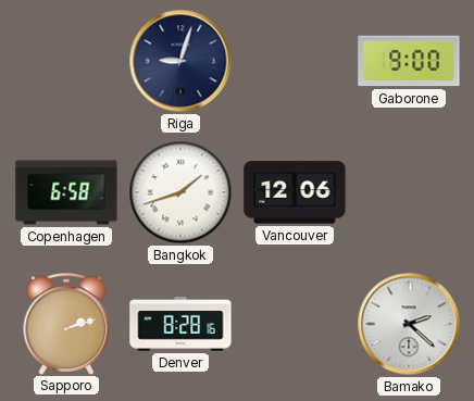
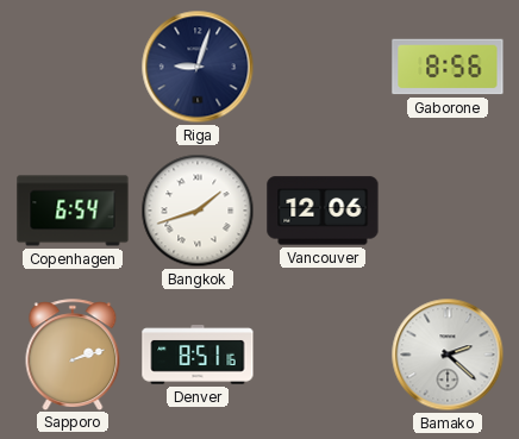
Gaborone: 9:00 -> 8:56
Copenhagen: 6:58 -> 6:54
Denver: 8:28 -> 8:51
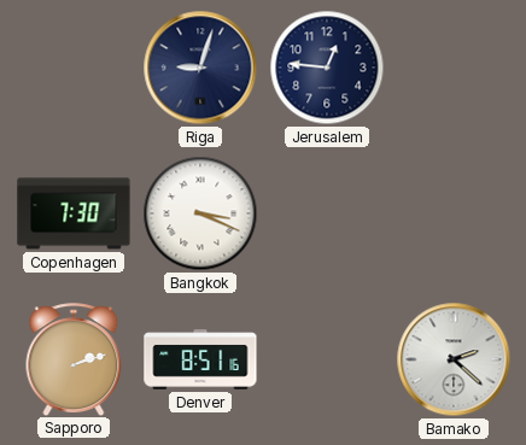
Jerusalem: none -> 12:46
Gaborone: 8:56 -> none
Copenhagen: 6:54 -> 7:30
Bangkok: 1:42 -> 3:19
Vancouver: 12:06 -> none
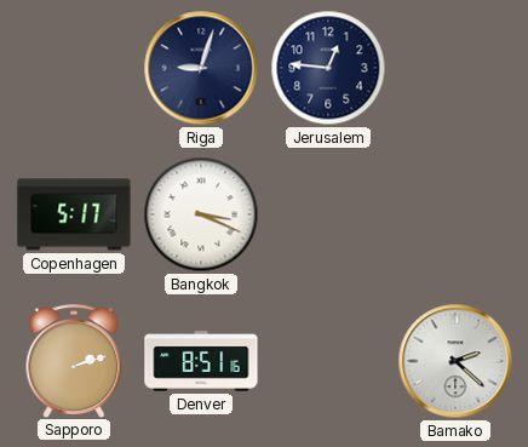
Copenhagen: 7:30 -> 5:17
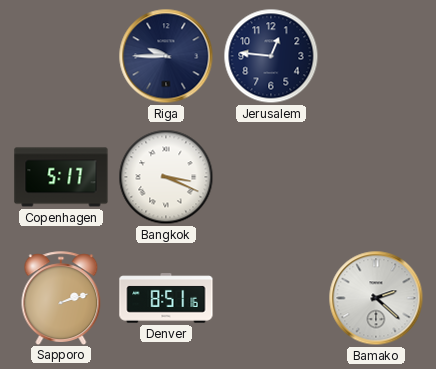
Riga: 9:03 -> 9:45
